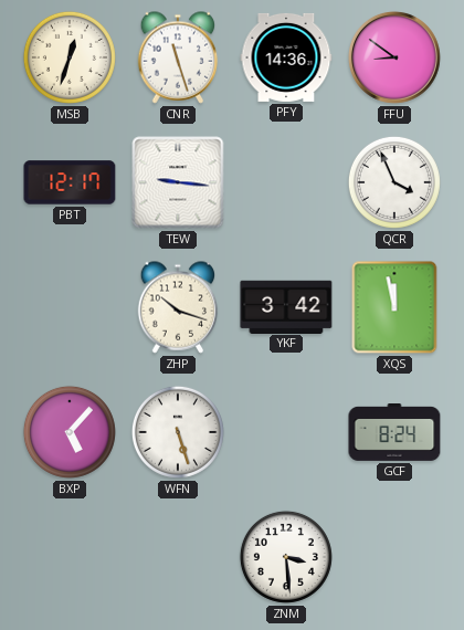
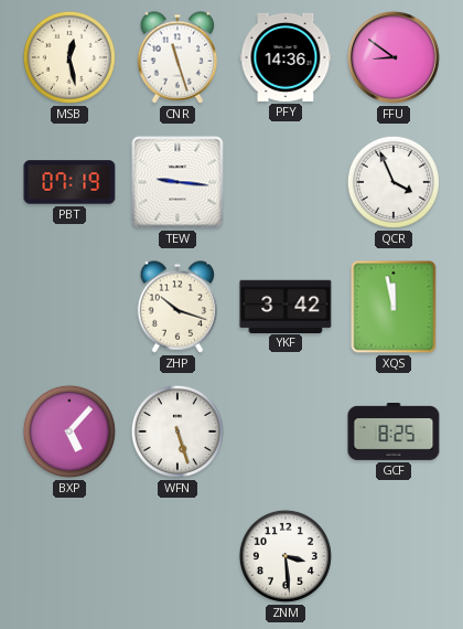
MSB: 12:33 -> 12:28
PBT: 12:17 -> 07:19
GCF: 8:24 -> 8:25
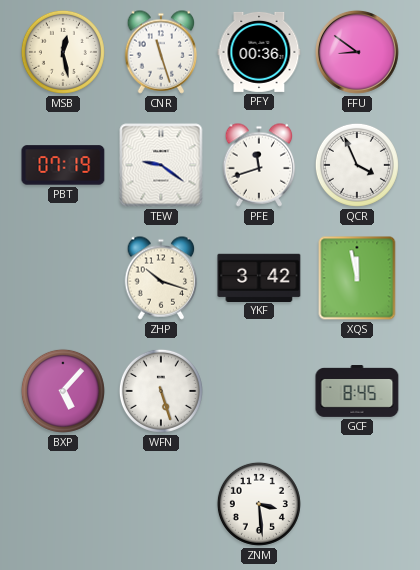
PFY: 14:36 -> 00:36
TEW: 9:16 -> 9:21
PFE: none -> 11:42
GCF: 8:25 -> 8:45
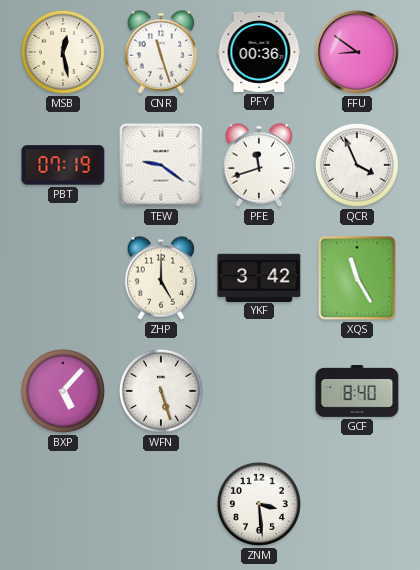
ZHP: 10:18 -> 5:00
XQS: 11:58 -> 11:25
GCF: 8:45 -> 8:40
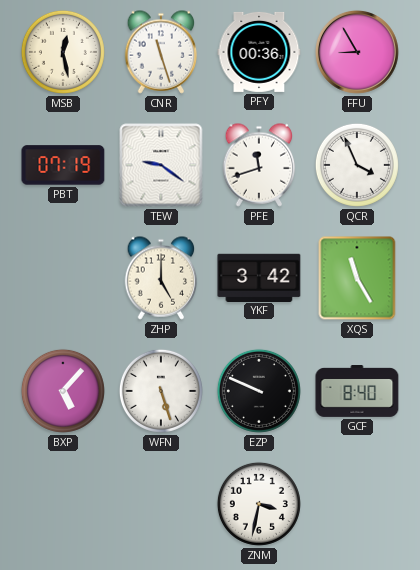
FFU: 8:51 -> 8:55
EZP: none -> 9:49
ZNM: 3:29 -> 3:32
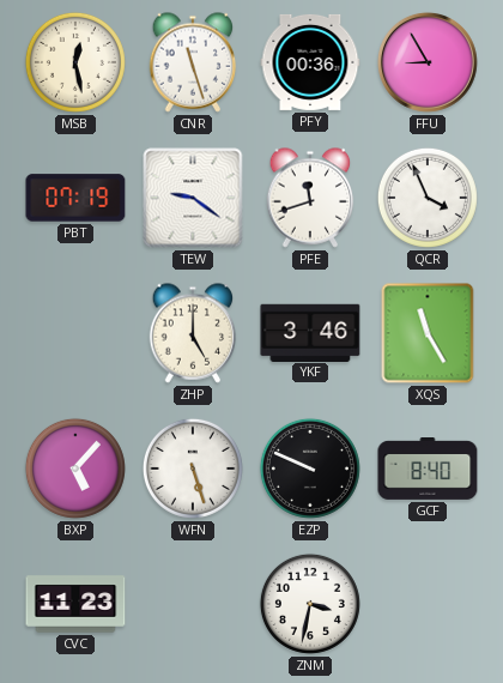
YKF: 3:42 -> 3:46
CVC: none -> 11:23
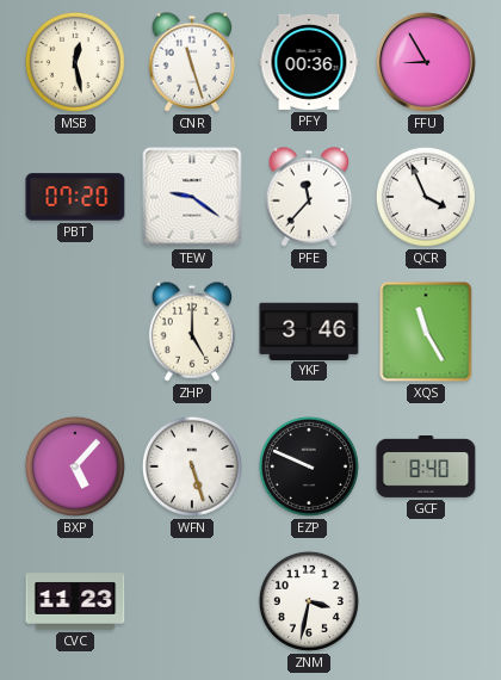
PBT: 07:19 -> 07:20
PFE: 11:42 -> 11:37
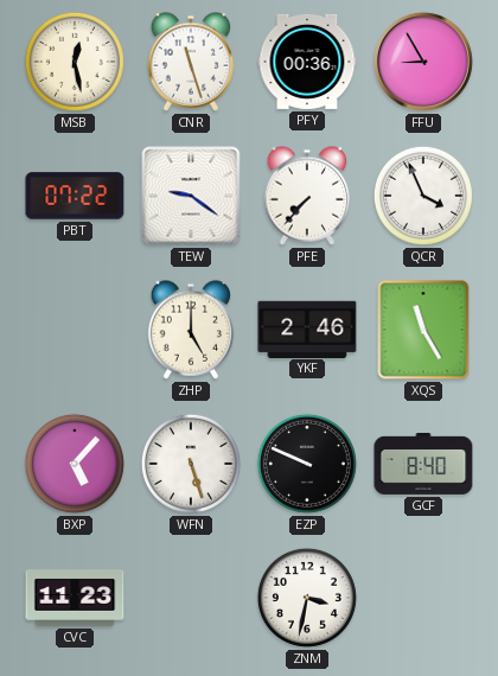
PBT: 07:20 -> 07:22
PFE: 11:37 -> 7:37
YKF: 3:46 -> 2:46
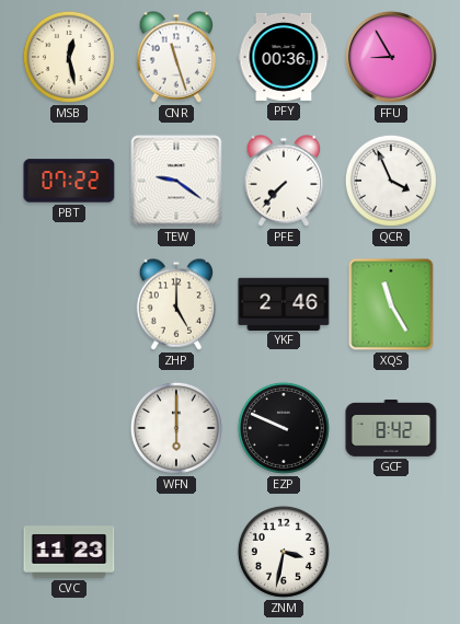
BXP: 5:07 -> none
WFN: 5:27 -> 6:00
GCF: 8:40 -> 8:42
